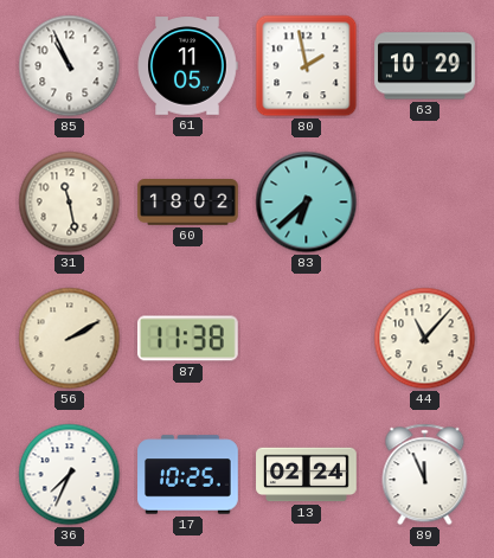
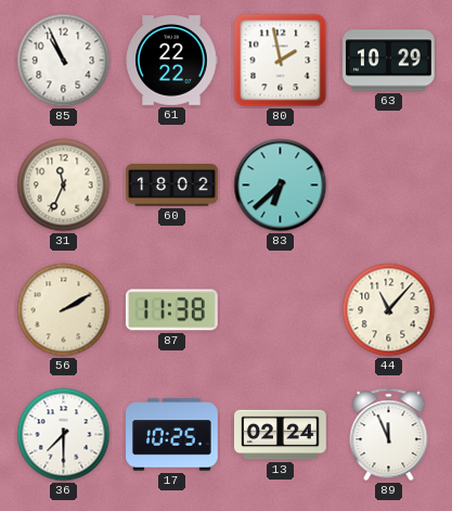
61: 11:05 -> 22:22
31: 11:28 -> 11:34
36: 7:34 -> 7:30
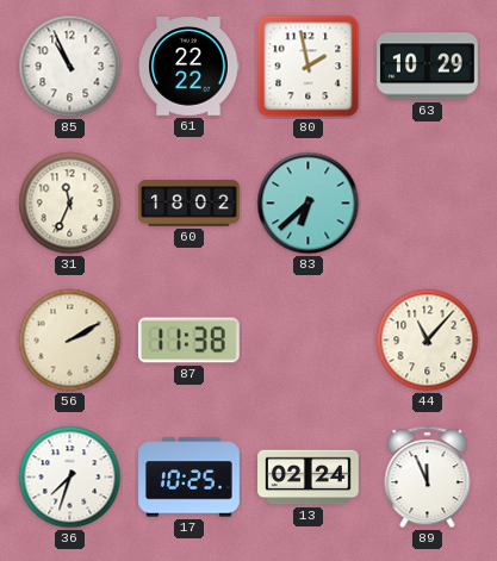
36: 7:30 -> 7:33
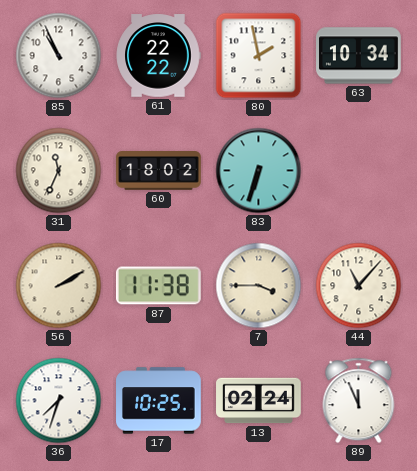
63: 10:29 -> 10:34
83: 6:38 -> 6:33
7: none -> 3:45
